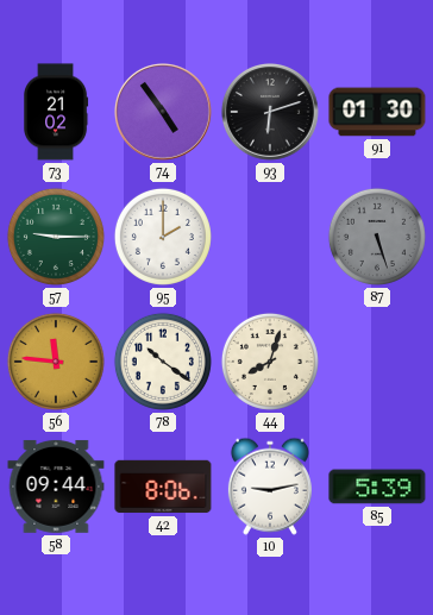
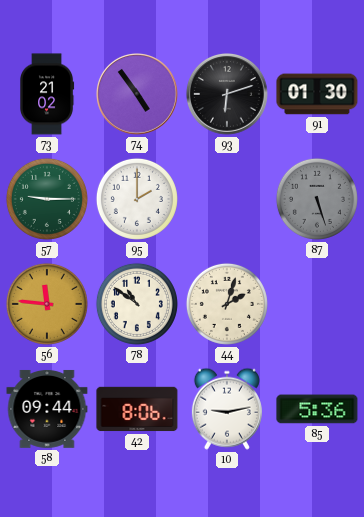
78: 10:21 -> 10:51
44: 8:03 -> 2:03
85: 5:39 -> 5:36
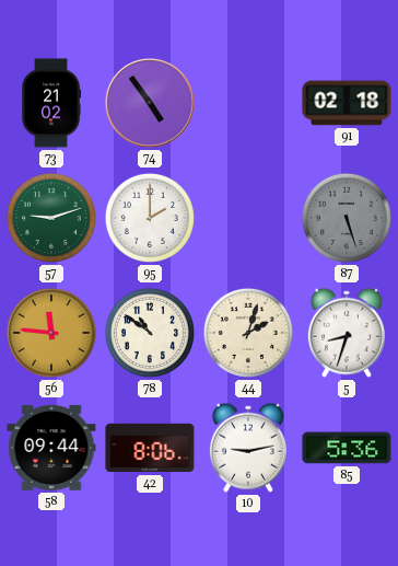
93: 6:12 -> none
91: 01:30 -> 02:18
57: 9:15 -> 9:12
5: none -> 8:33
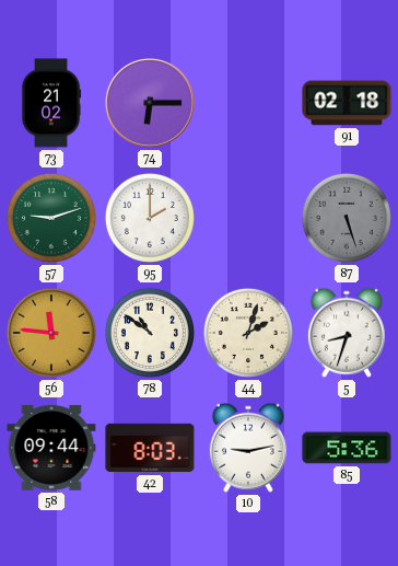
74: 4:54 -> 6:15
42: 8:06 -> 8:03
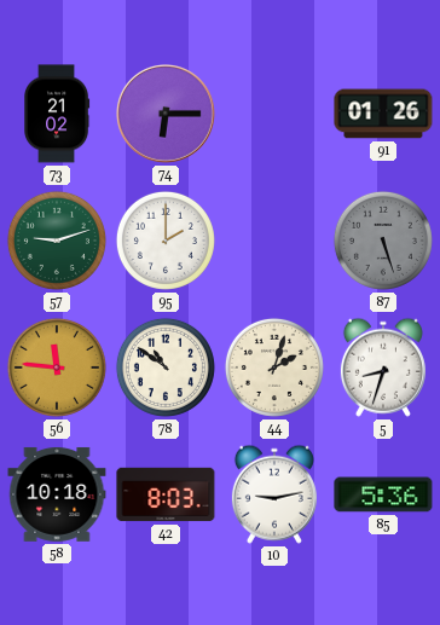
91: 02:18 -> 01:26
58: 09:44 -> 10:18
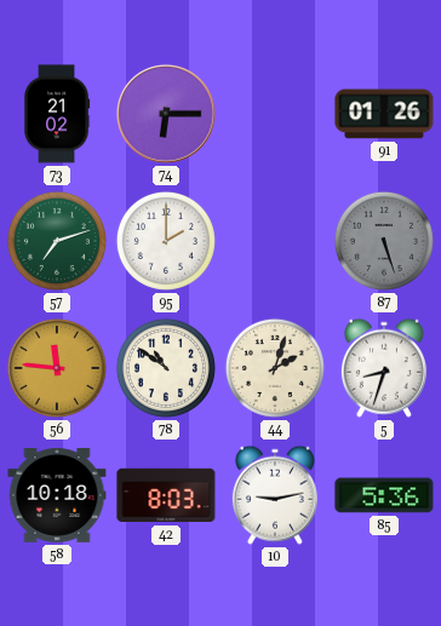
57: 9:12 -> 7:12
